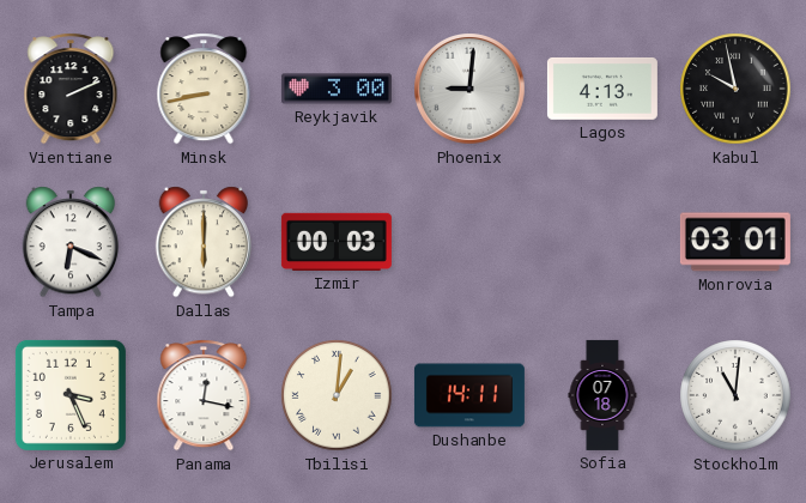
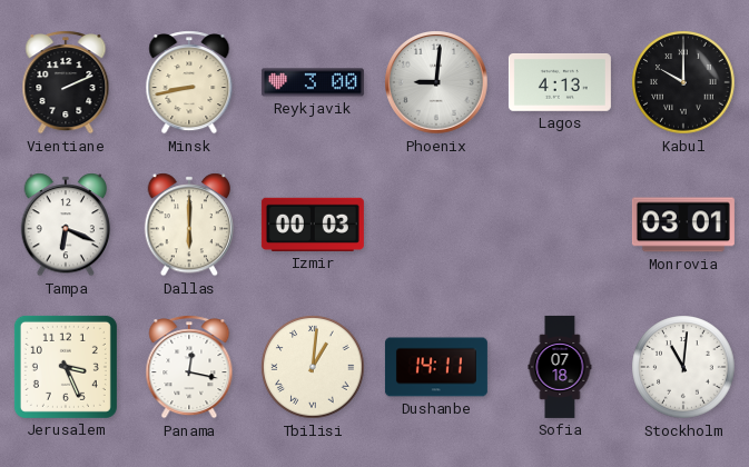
Kabul: 9:58 -> 10:00
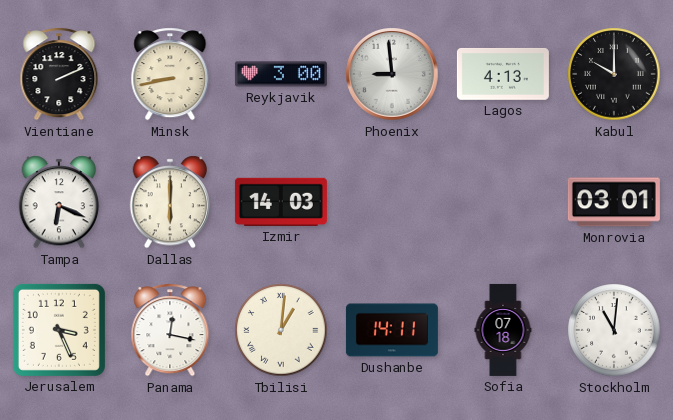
Phoenix: 9:01 -> 8:59
Izmir: 00:03 -> 14:03
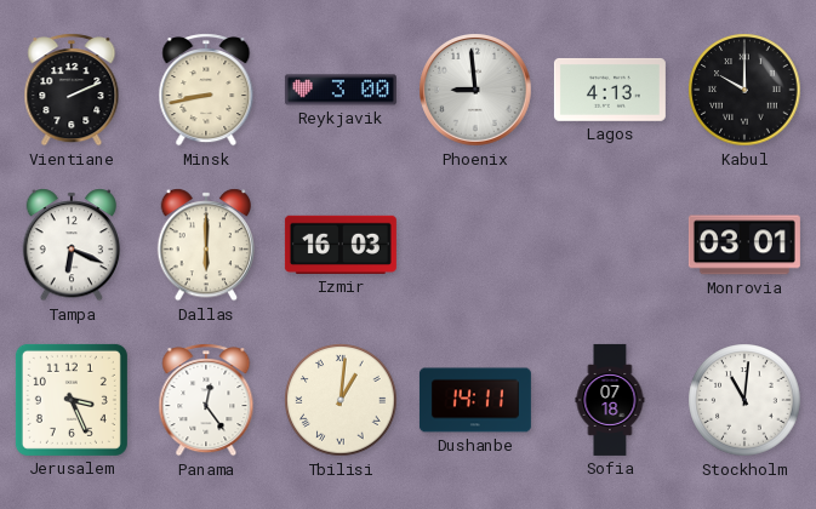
Izmir: 14:03 -> 16:03
Panama: 12:17 -> 12:24
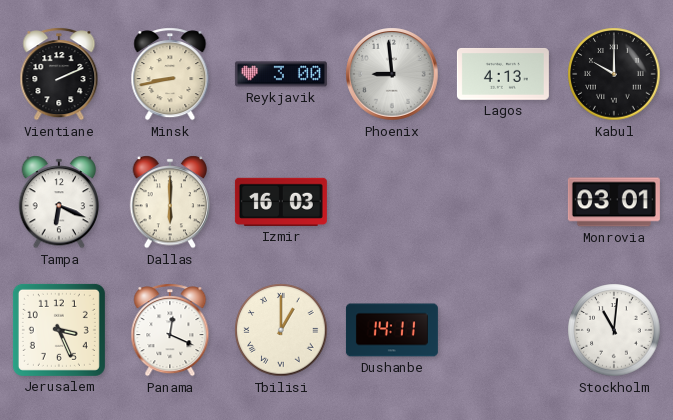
Panama: 12:24 -> 12:19
Tbilisi: 1:01 -> 1:00
Sofia: 07:18 -> none
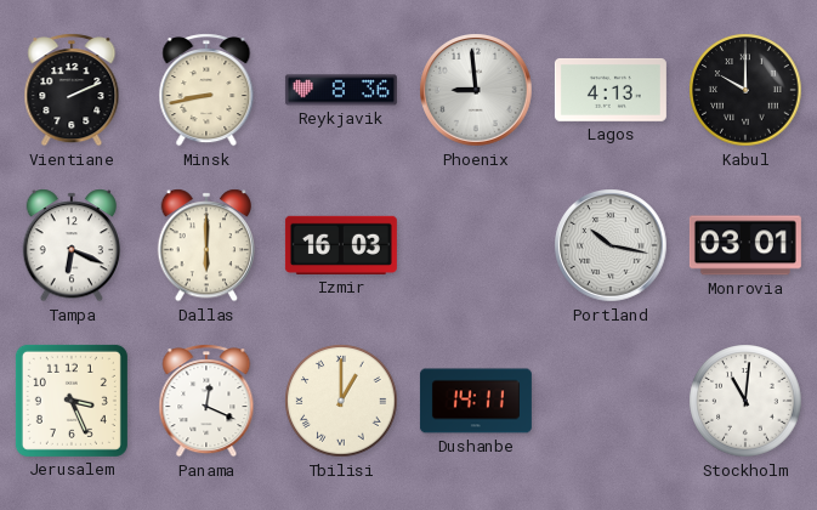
Reykjavik: 3:00 -> 8:36
Portland: none -> 10:17
